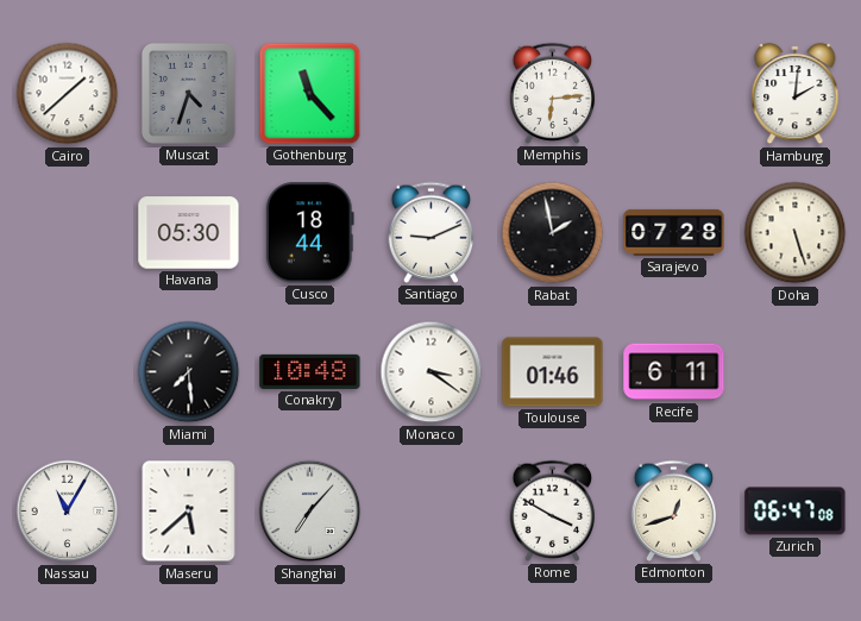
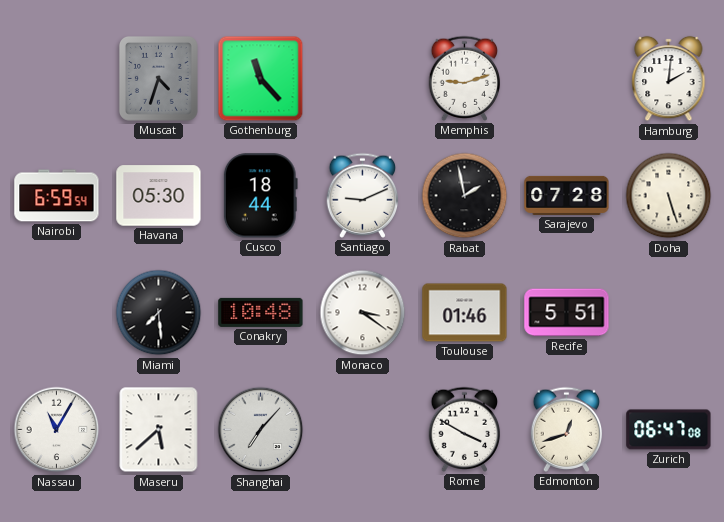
Cairo: 1:38 -> none
Memphis: 6:14 -> 9:12
Nairobi: none -> 6:59
Recife: 6:11 -> 5:51
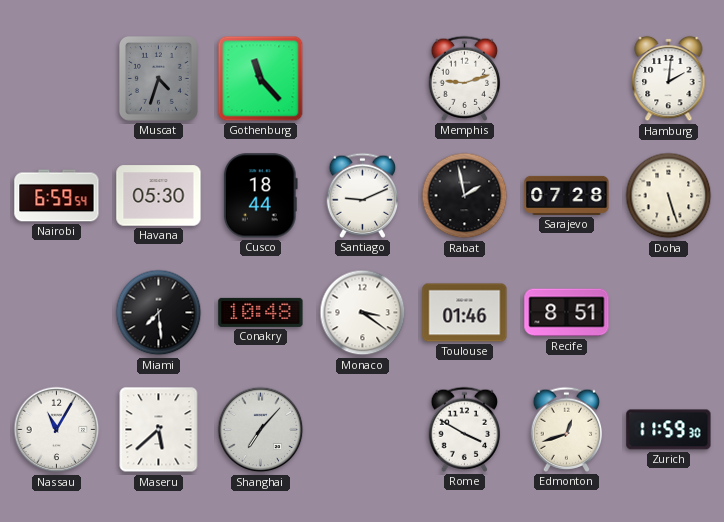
Recife: 5:51 -> 8:51
Zurich: 06:47 -> 11:59
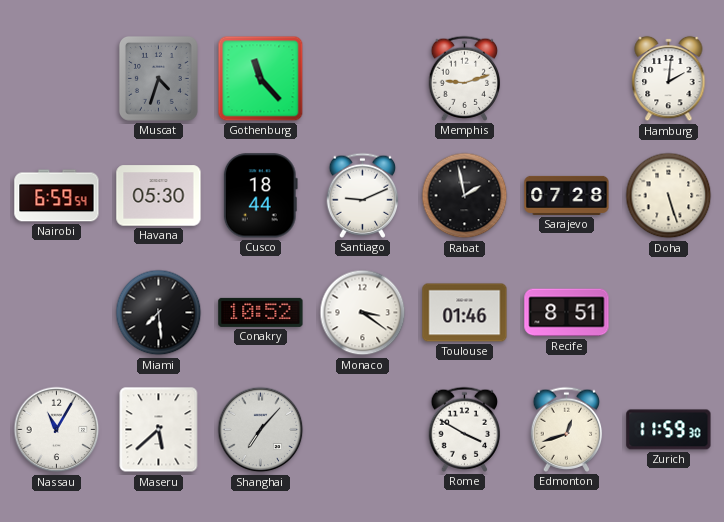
Conakry: 10:48 -> 10:52
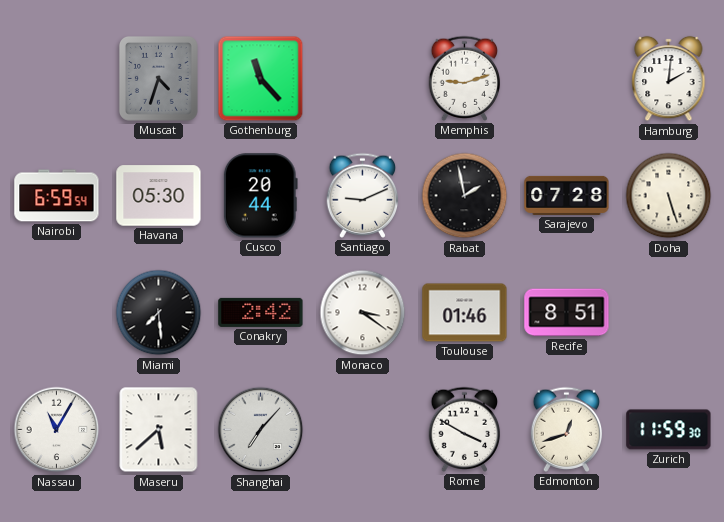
Cusco: 18:44 -> 20:44
Conakry: 10:52 -> 2:42
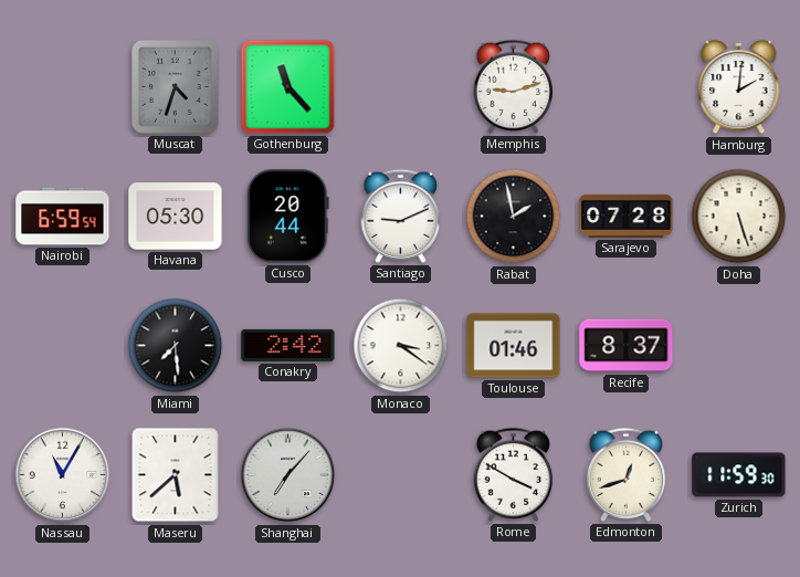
Recife: 8:51 -> 8:37
